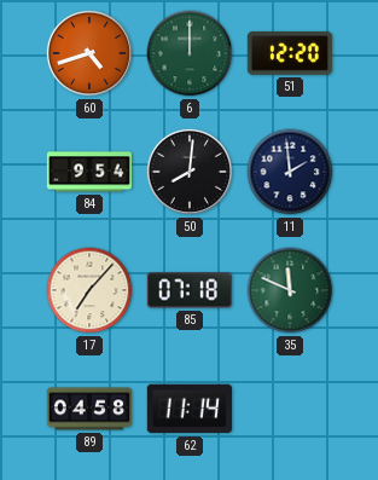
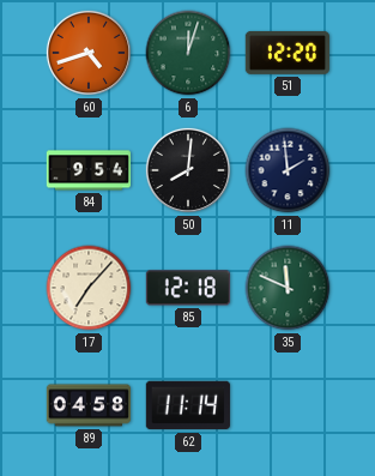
6: 12:00 -> 12:03
85: 07:18 -> 12:18
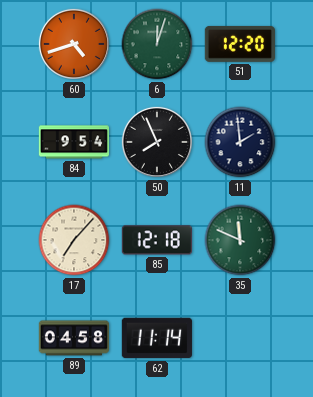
50: 8:01 -> 7:56
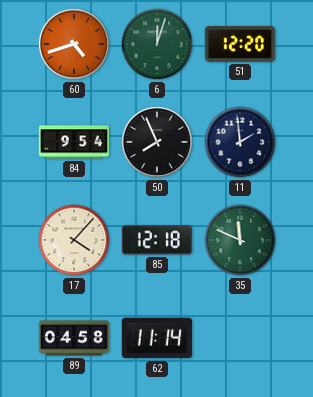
17: 7:07 -> 4:07
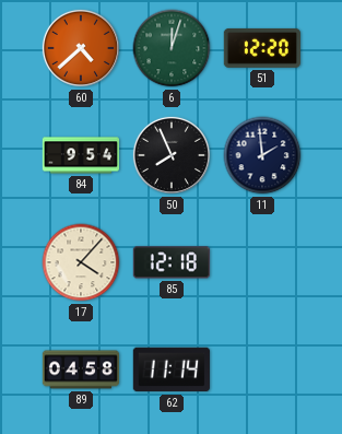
60: 4:42 -> 4:38
35: 11:49 -> none
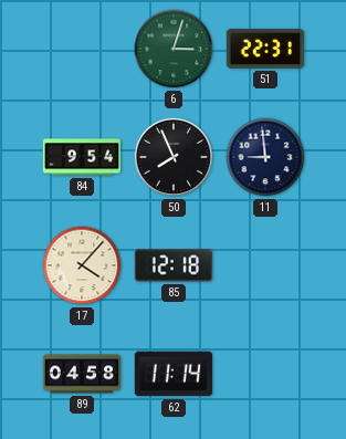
60: 4:38 -> none
6: 12:03 -> 3:03
51: 12:20 -> 22:31
11: 1:59 -> 8:59
